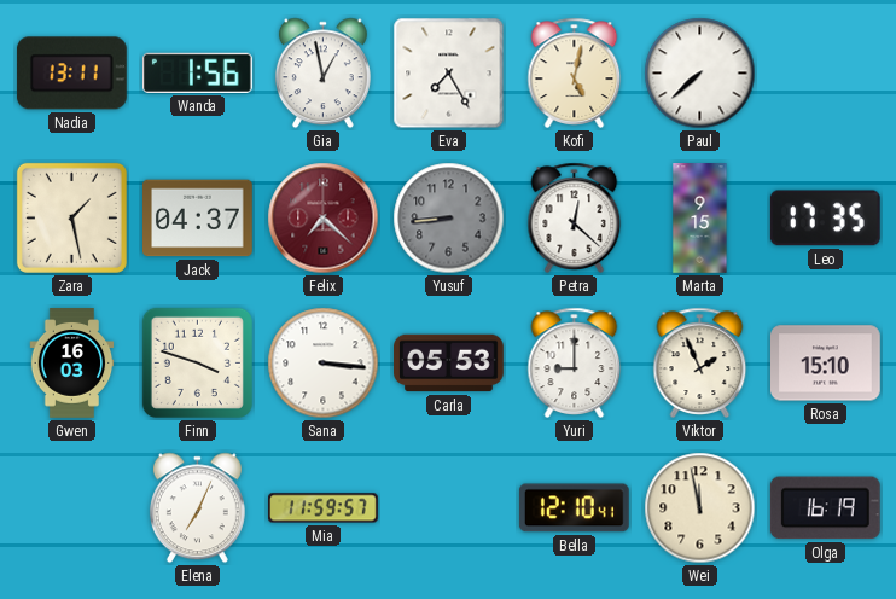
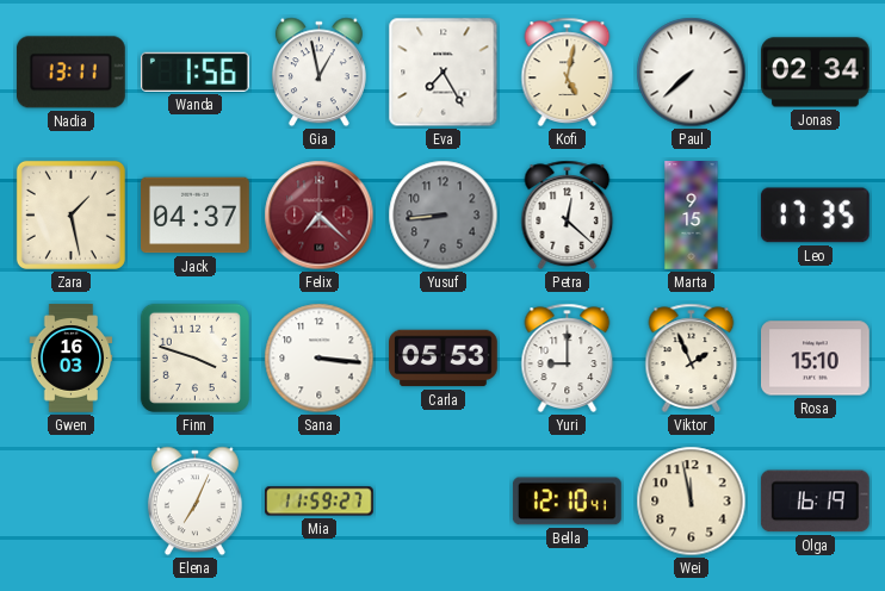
Jonas: none -> 02:34
Mia: 11:59:57 -> 11:59:27
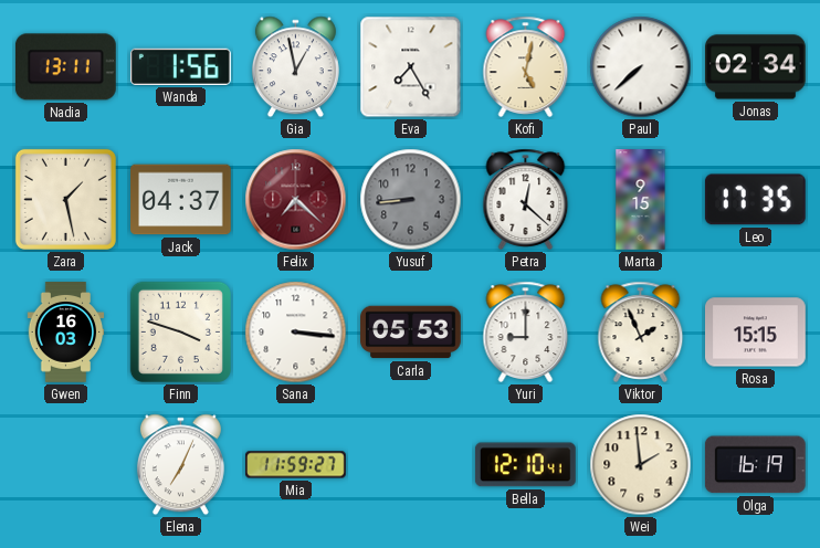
Rosa: 15:10 -> 15:15
Wei: 11:58 -> 1:59
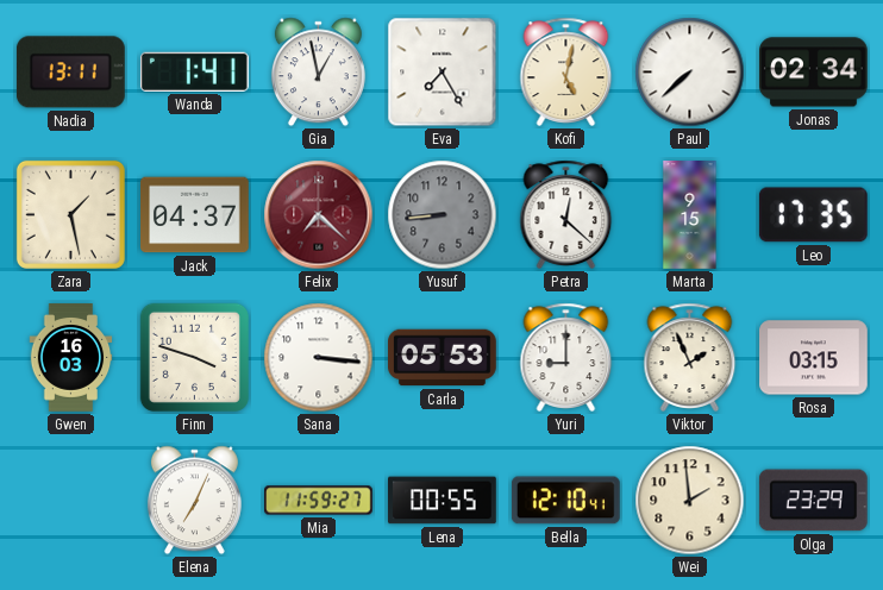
Wanda: 1:56 -> 1:41
Rosa: 15:15 -> 03:15
Lena: none -> 00:55
Olga: 16:19 -> 23:29
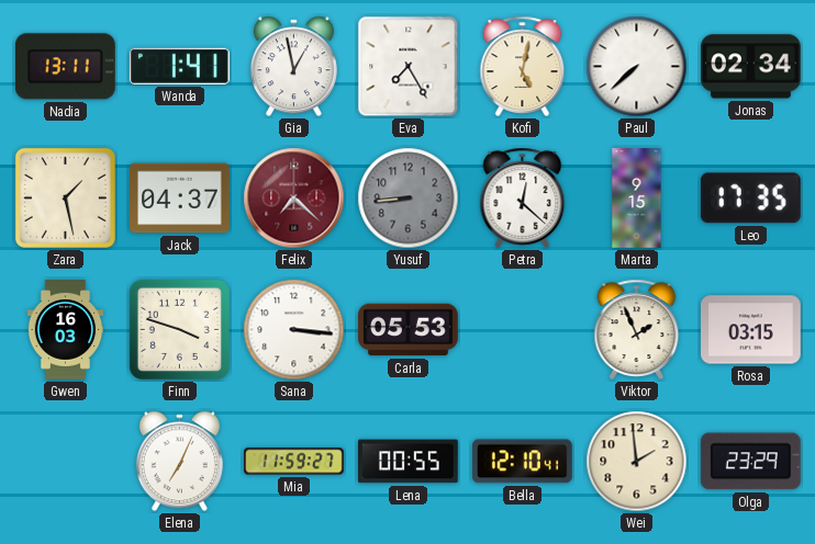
Yuri: 9:00 -> none
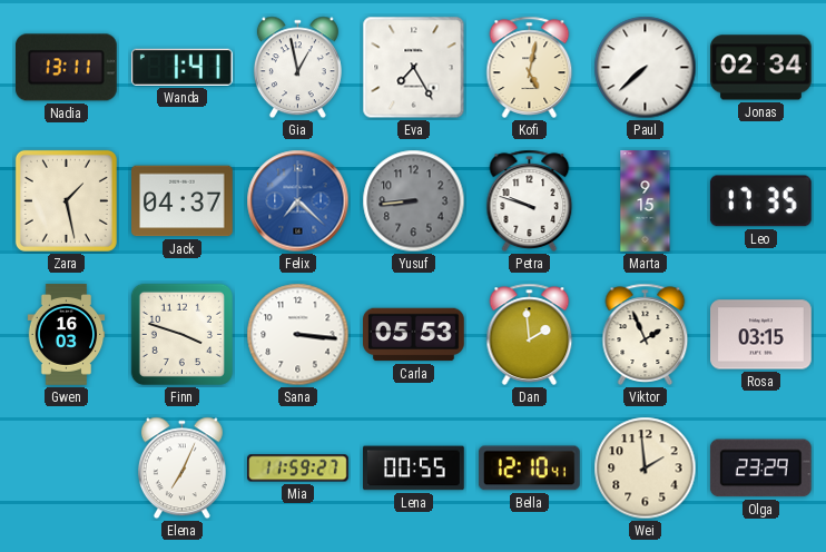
Felix dial: burgundy -> blue
Petra: 12:22 -> 9:48
Dan: none -> 1:59
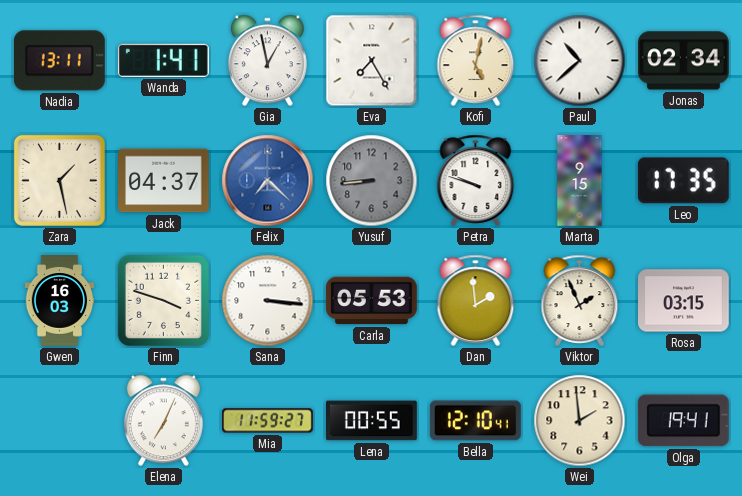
Paul: 7:38 -> 10:38
Olga: 23:29 -> 19:41
